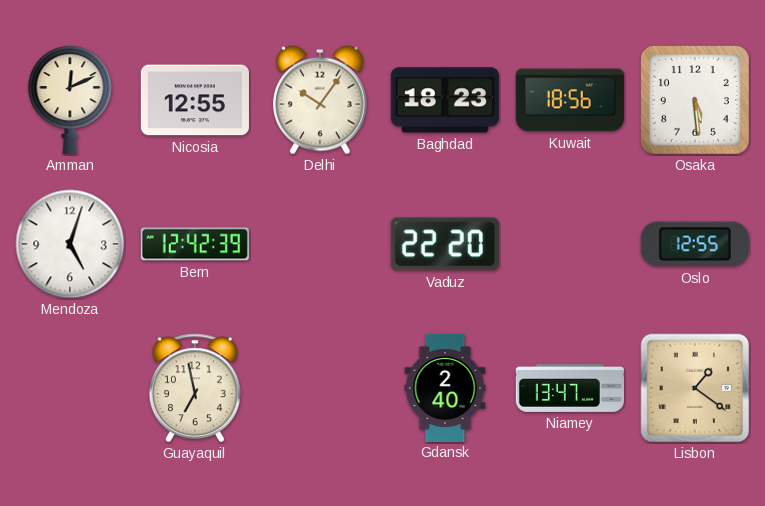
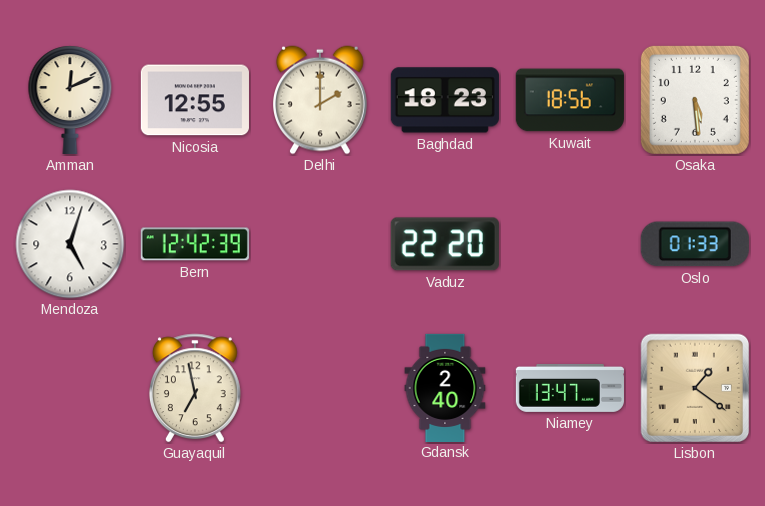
Delhi: 10:06 -> 2:00
Oslo: 12:55 -> 01:33
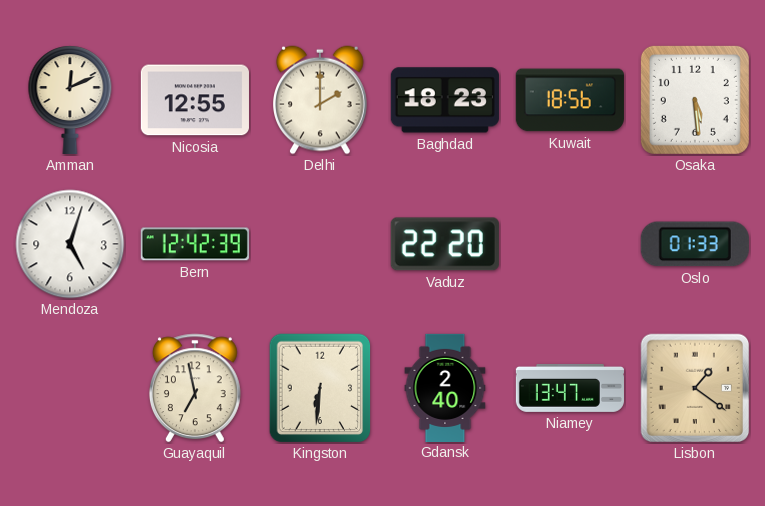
Kingston: none -> 6:31
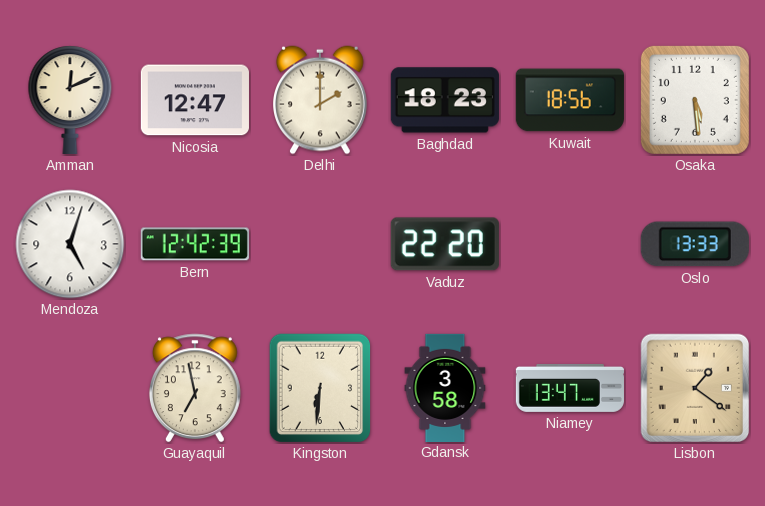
Nicosia: 12:55 -> 12:47
Oslo: 01:33 -> 13:33
Gdansk: 2:40 -> 3:58
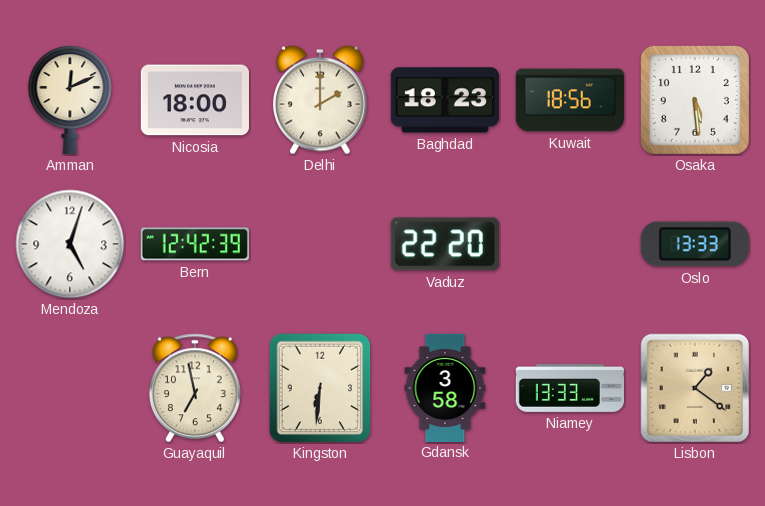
Nicosia: 12:47 -> 18:00
Niamey: 13:47 -> 13:33
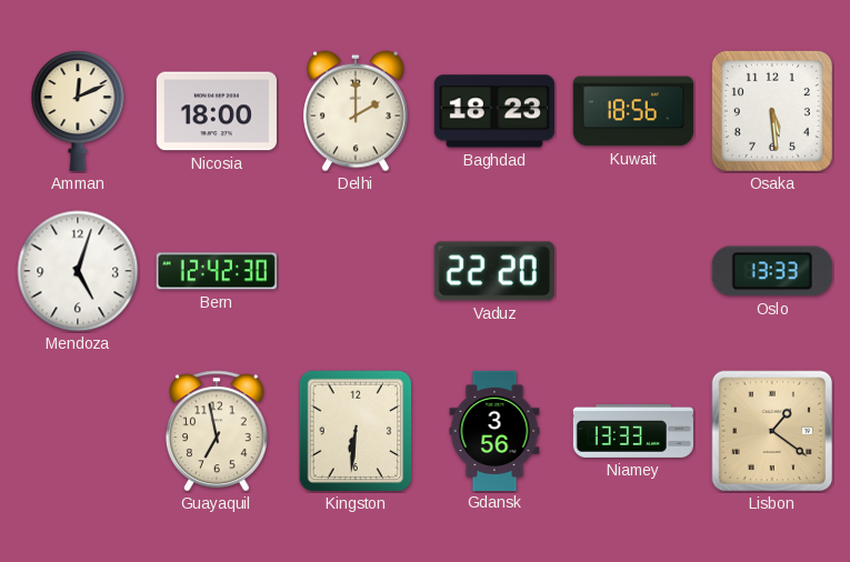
Bern: 12:42:39 -> 12:42:30
Gdansk: 3:58 -> 3:56
